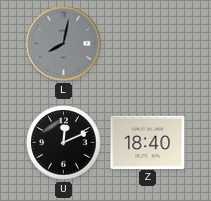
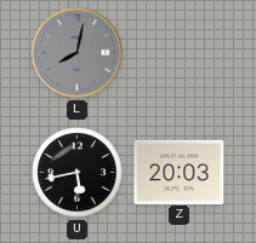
U: 12:11 -> 5:43
Z: 18:40 -> 20:03
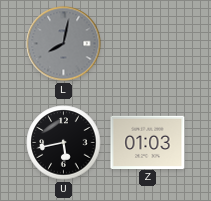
Z: 20:03 -> 01:03
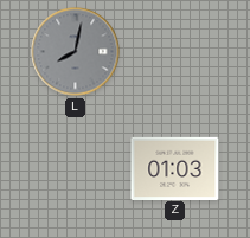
U: 5:43 -> none
